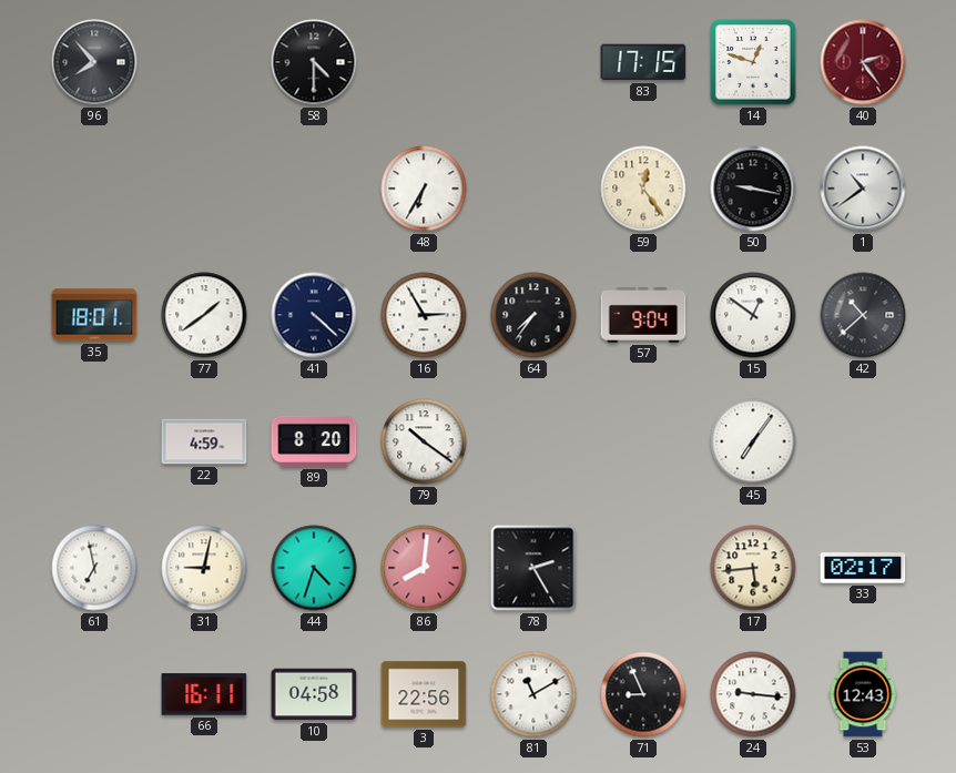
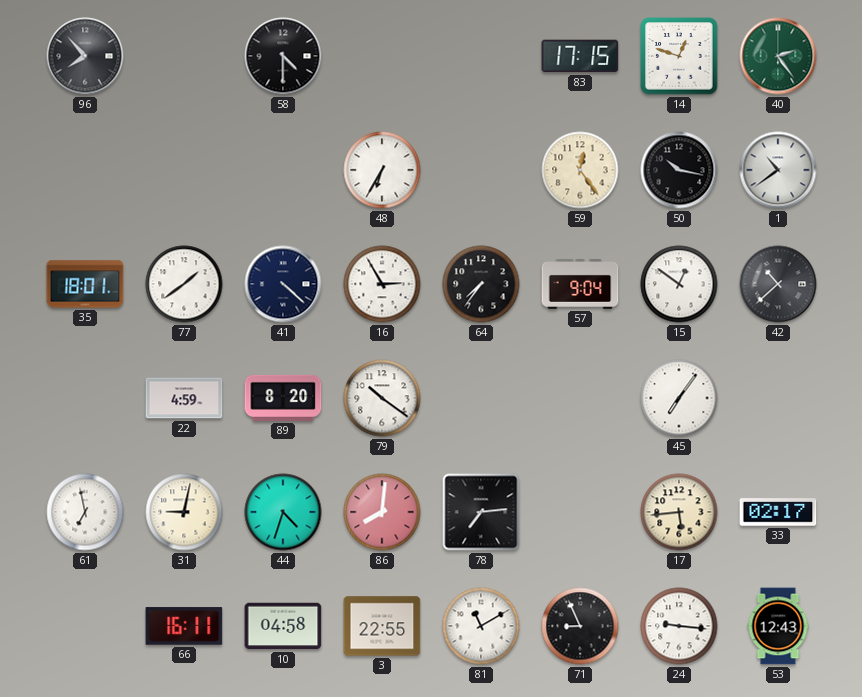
40 dial: burgundy -> green
50: 9:17 -> 10:17
78: 2:25 -> 7:14
3: 22:56 -> 22:55
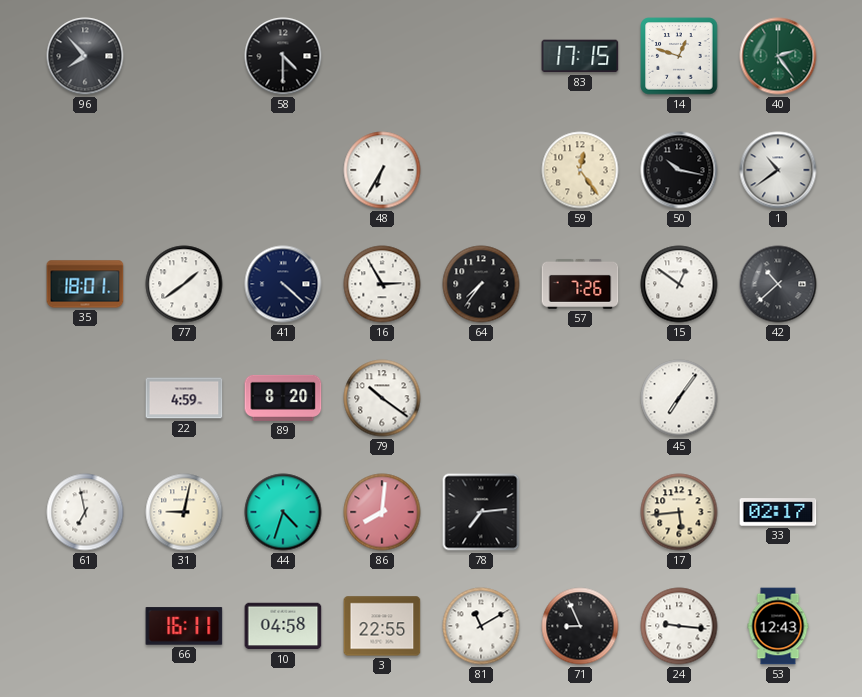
57: 9:04 -> 7:26
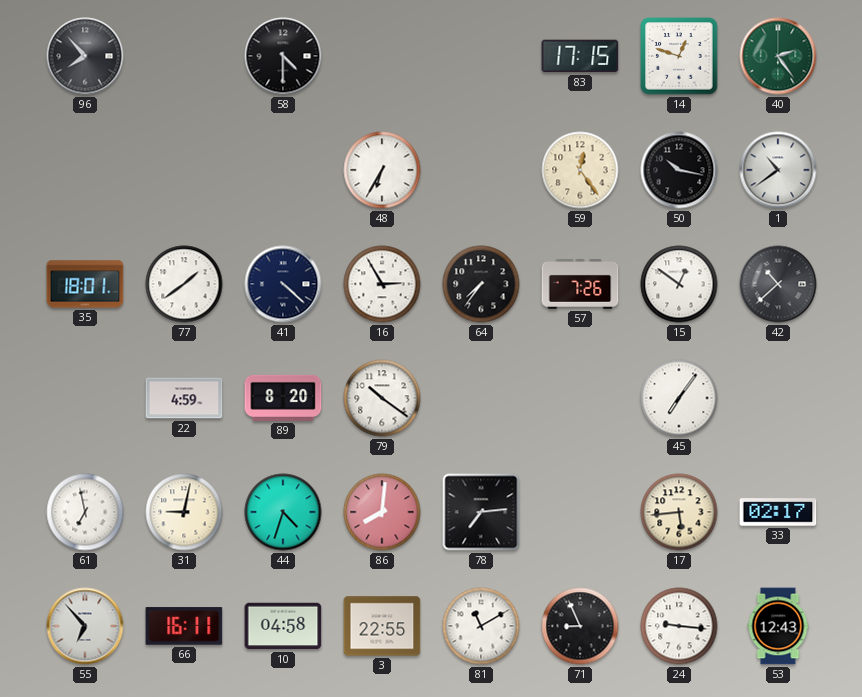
55: none -> 6:53
